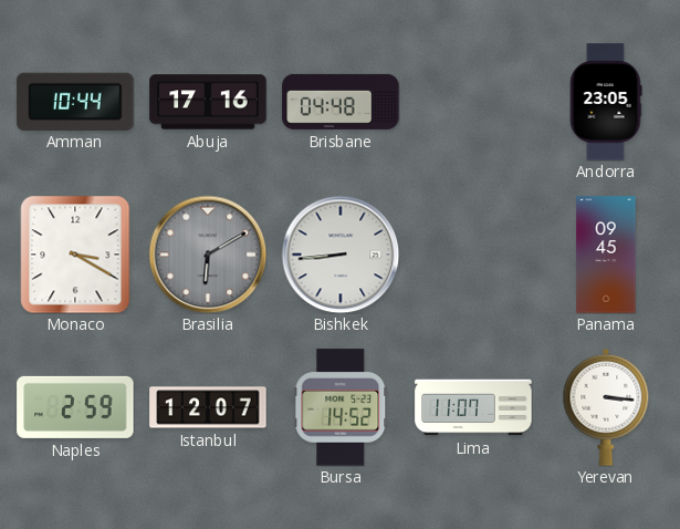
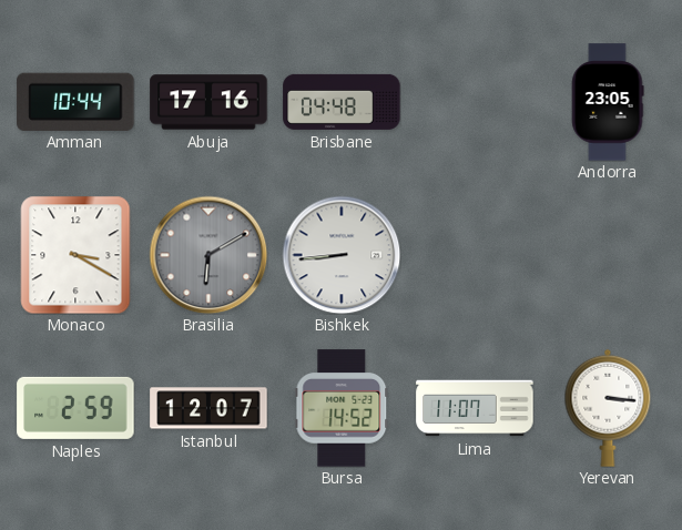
Panama: 09:45 -> none
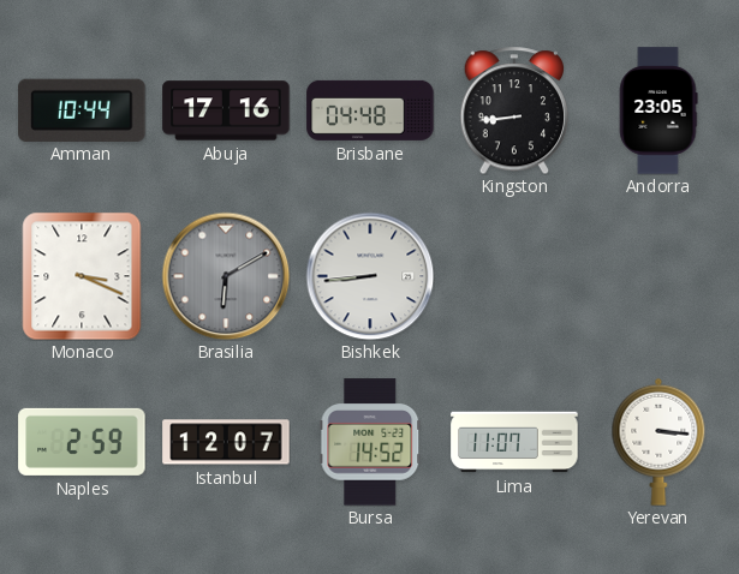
Kingston: none -> 8:44
Monaco: 3:20 -> 3:19
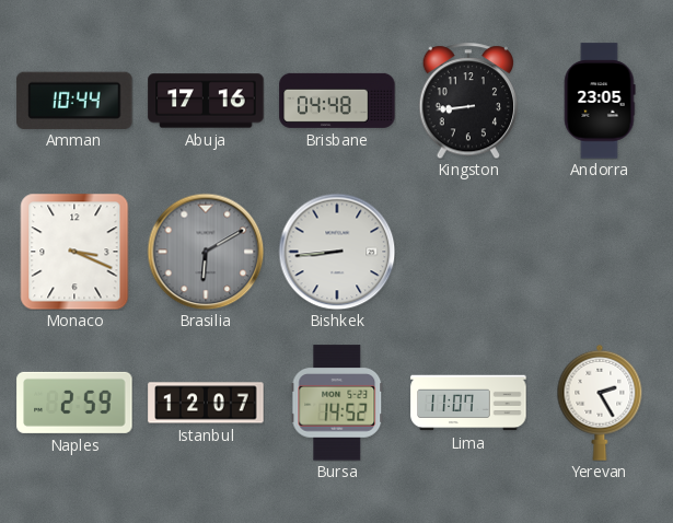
Yerevan: 3:16 -> 2:25
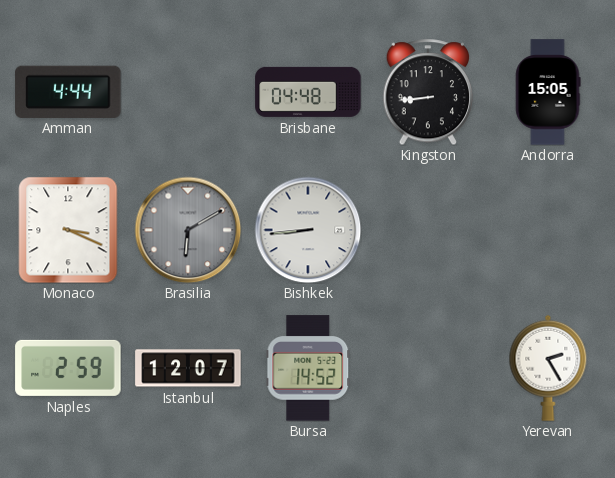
Amman: 10:44 -> 4:44
Abuja: 17:16 -> none
Andorra: 23:05 -> 15:05
Lima: 11:07 -> none
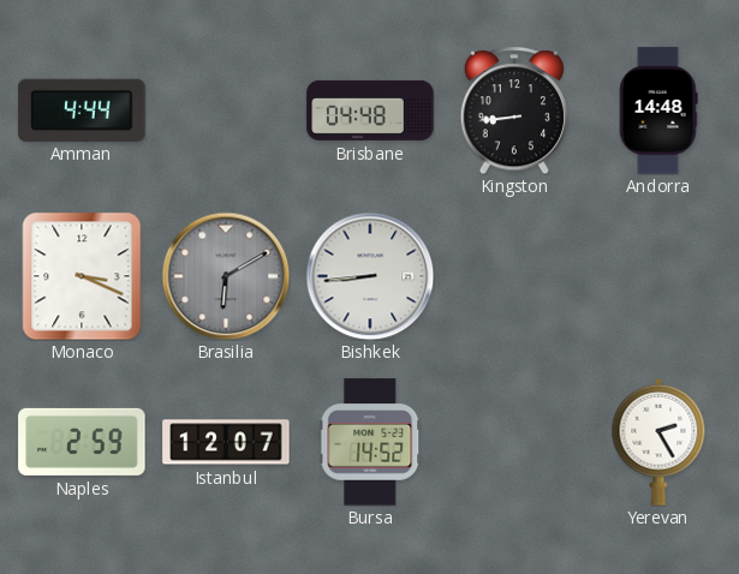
Andorra: 15:05 -> 14:48
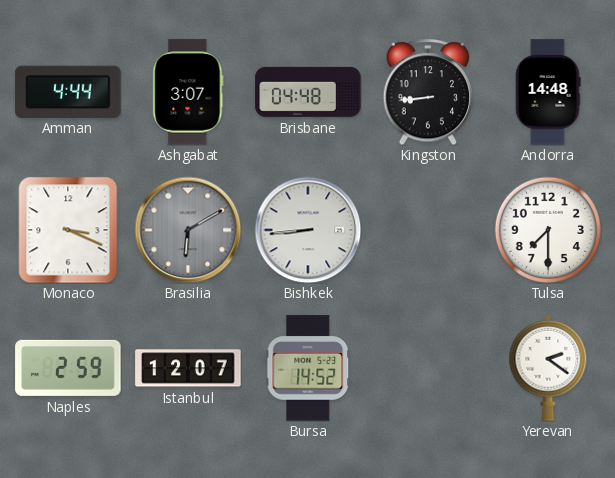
Ashgabat: none -> 3:07
Tulsa: none -> 7:30
Yerevan: 2:25 -> 2:21
